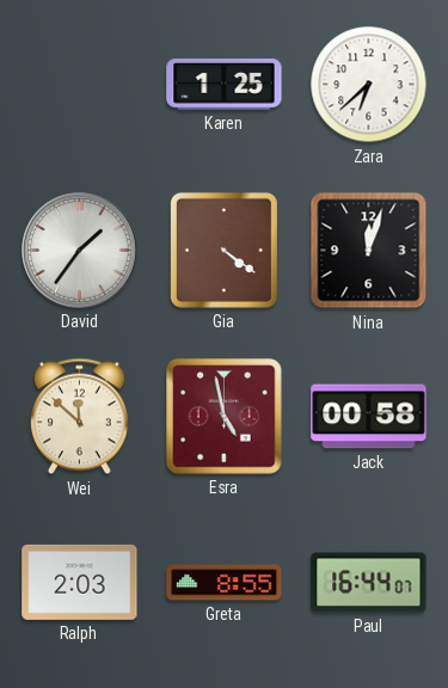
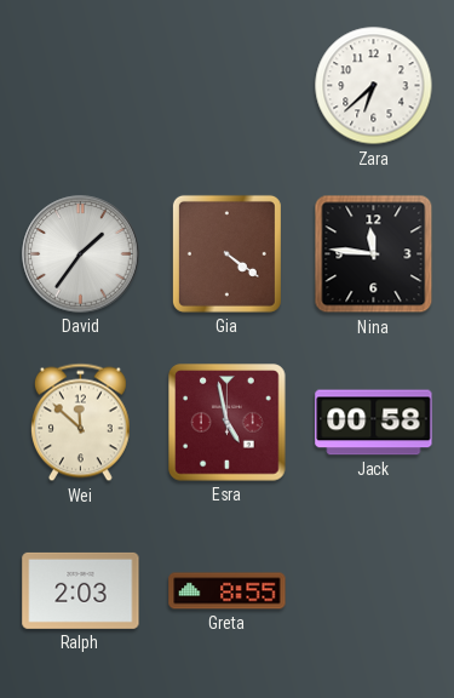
Karen: 1:25 -> none
Nina: 12:03 -> 11:46
Paul: 16:44 -> none
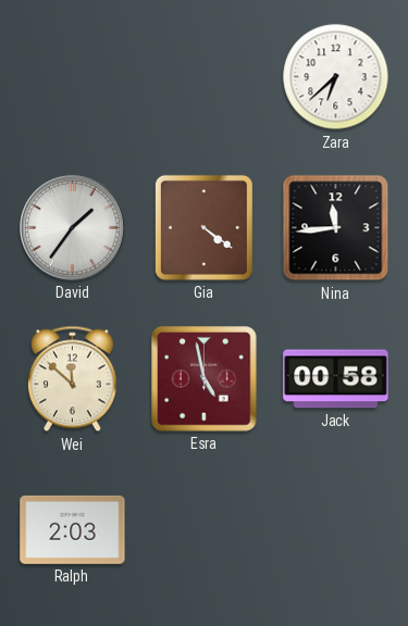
Nina: 11:46 -> 11:44
Greta: 8:55 -> none
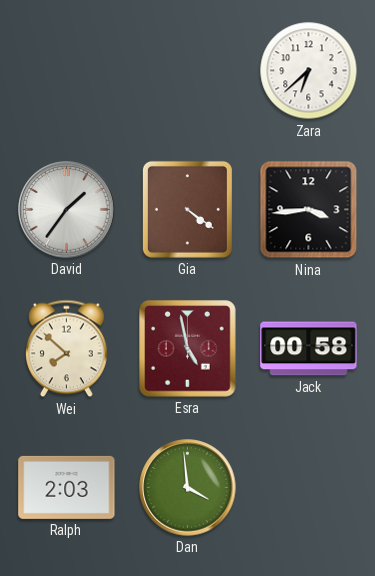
Nina: 11:44 -> 3:44
Wei: 11:52 -> 7:52
Dan: none -> 3:59
